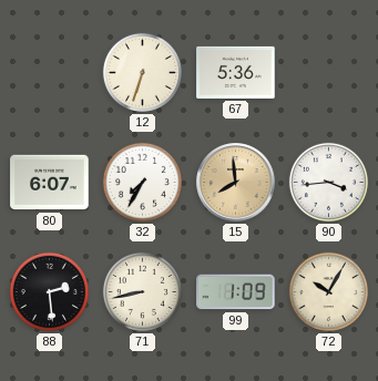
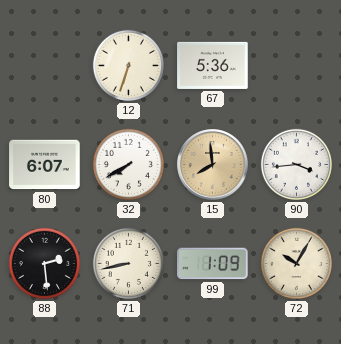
32: 7:35 -> 7:40
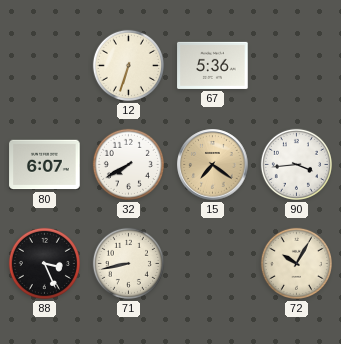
15: 7:59 -> 7:21
88: 2:29 -> 3:26
99: 1:09 -> none
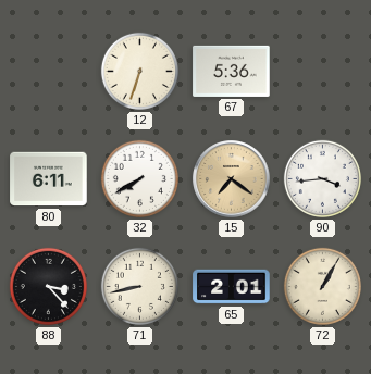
80: 6:07 -> 6:11
88: 3:26 -> 3:23
65: none -> 2:01
72: 10:05 -> 1:05
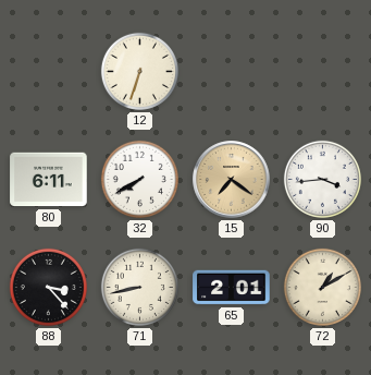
67: 5:36 -> none
72: 1:05 -> 1:10
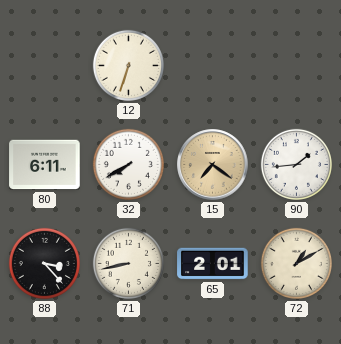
90: 3:44 -> 1:44
